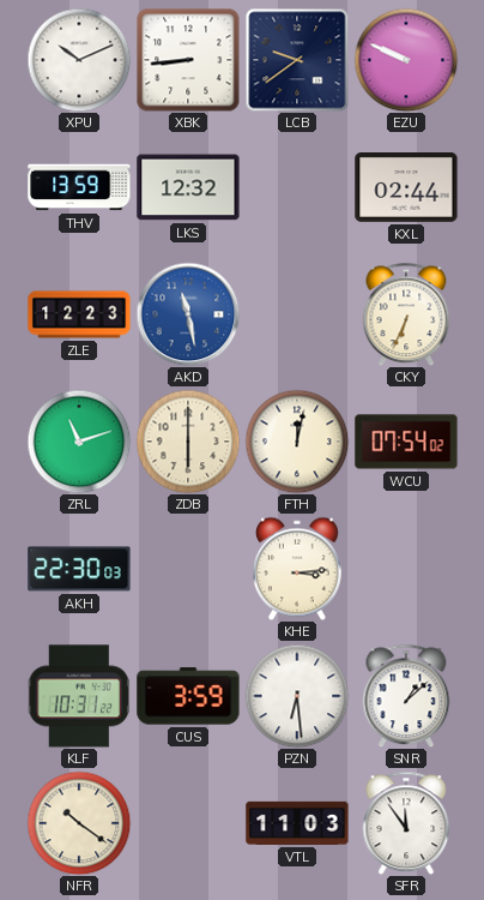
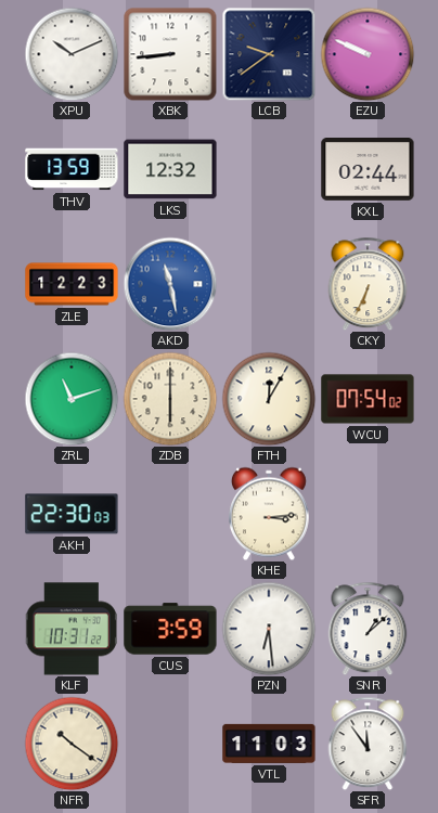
FTH: 12:02 -> 12:05
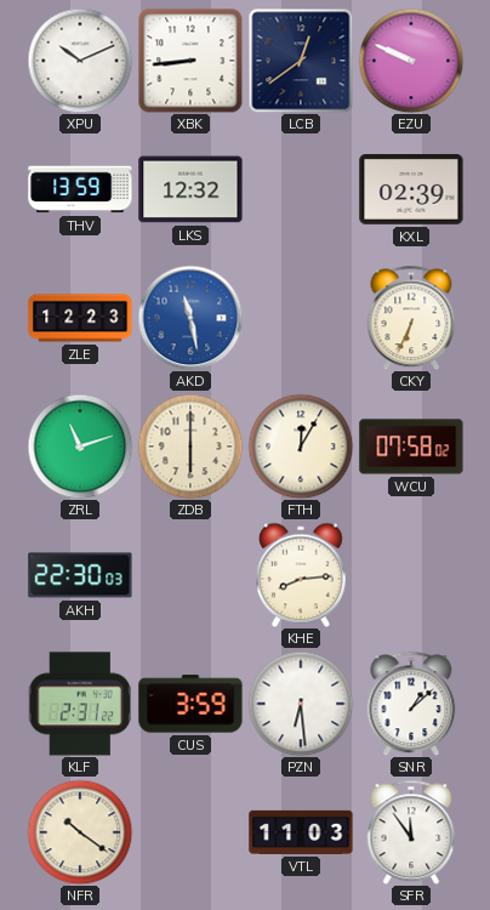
LCB: 9:39 -> 12:39
KXL: 02:44 -> 02:39
WCU: 07:54 -> 07:58
KHE: 3:14 -> 8:14
KLF: 10:31 -> 2:31
